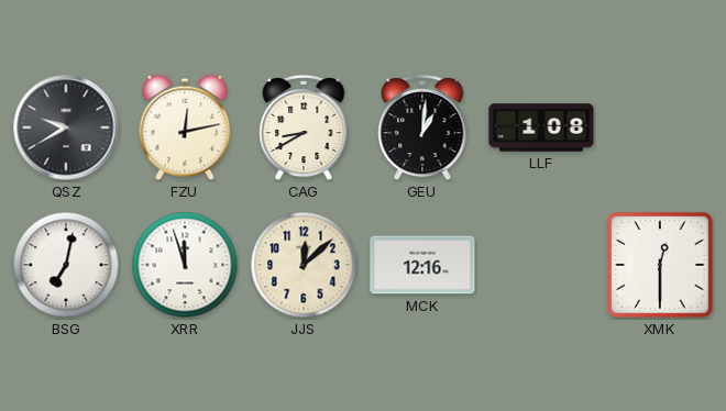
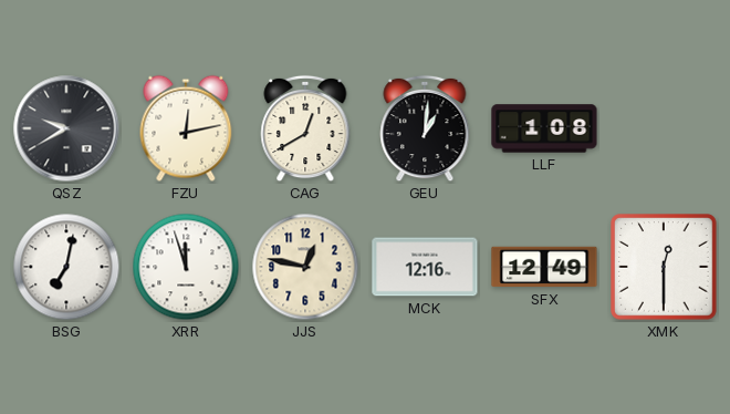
CAG: 8:40 -> 12:40
JJS: 12:08 -> 12:47
SFX: none -> 12:49
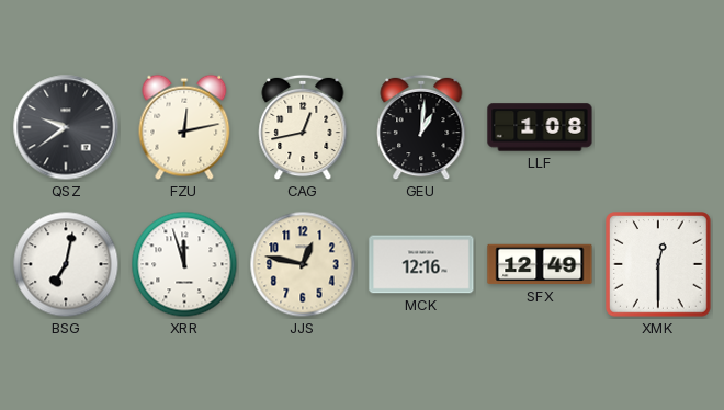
QSZ: 9:40 -> 9:39
CAG: 12:40 -> 12:43
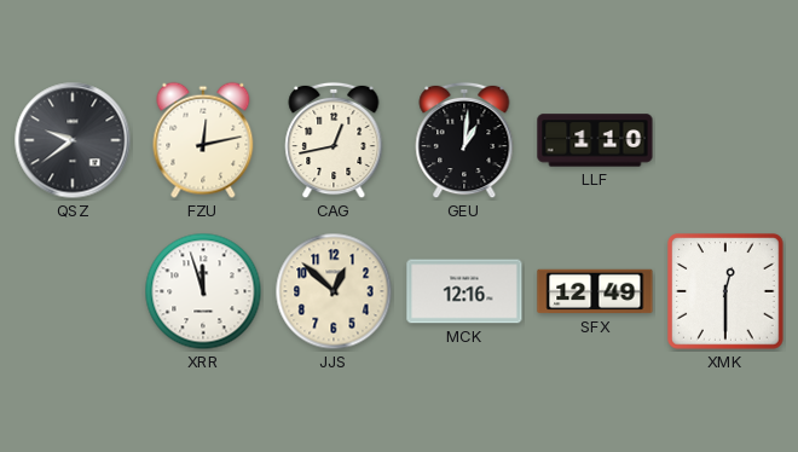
LLF: 1:08 -> 1:10
BSG: 7:02 -> none
JJS: 12:47 -> 12:52
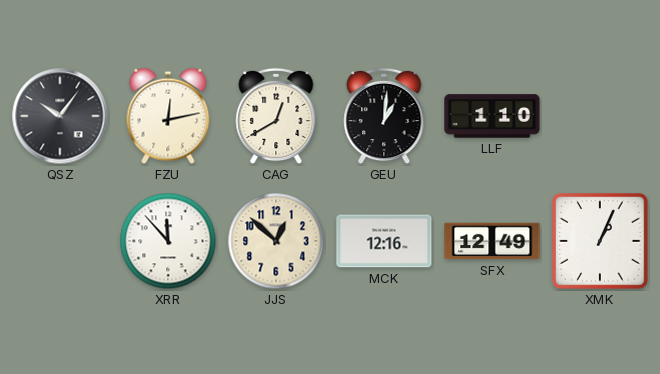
QSZ: 9:39 -> 10:06
CAG: 12:43 -> 12:40
XRR: 11:57 -> 11:53
XMK: 12:30 -> 1:04
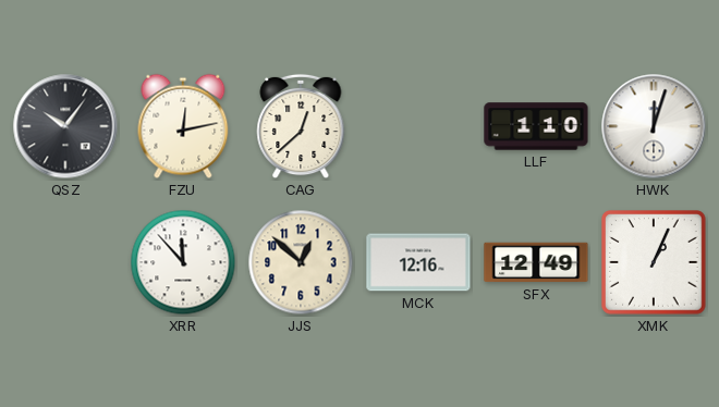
CAG: 12:40 -> 12:38
GEU: 1:01 -> none
HWK: none -> 12:03
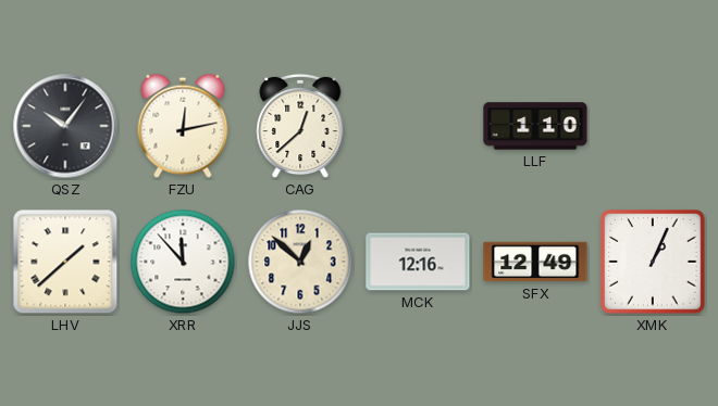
HWK: 12:03 -> none
LHV: none -> 1:38
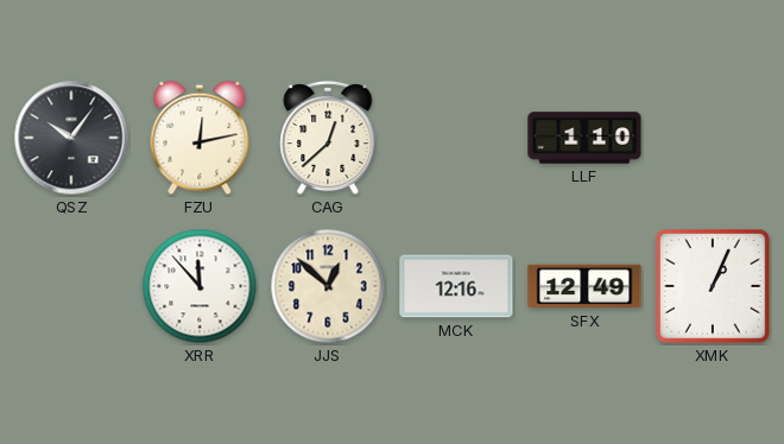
LHV: 1:38 -> none
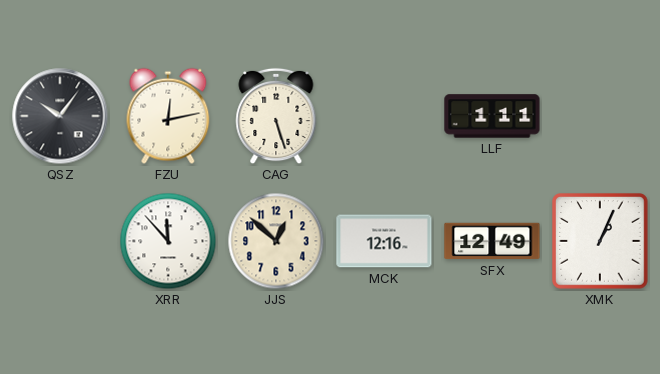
CAG: 12:38 -> 5:27
LLF: 1:10 -> 1:11
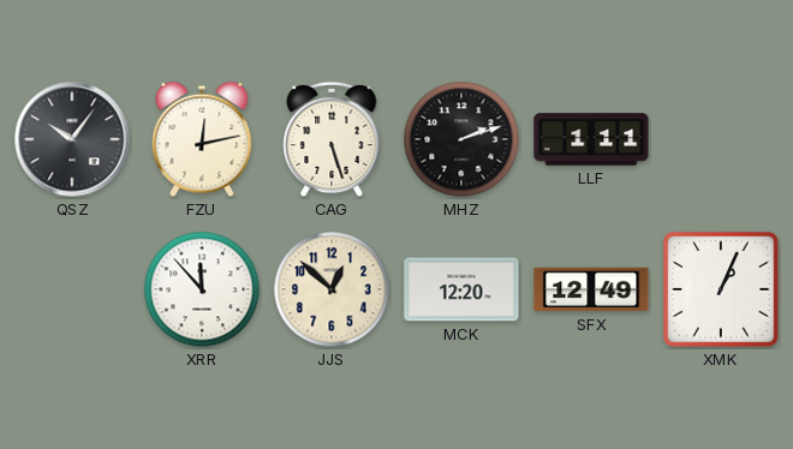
MHZ: none -> 2:12
MCK: 12:16 -> 12:20
